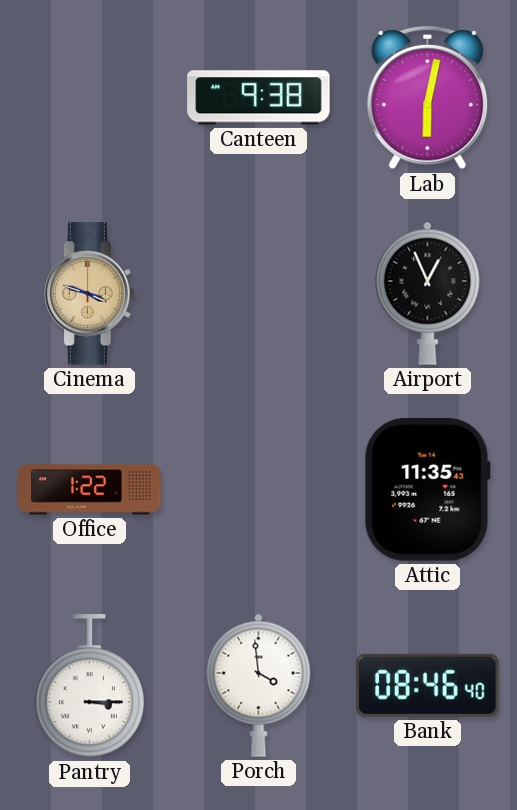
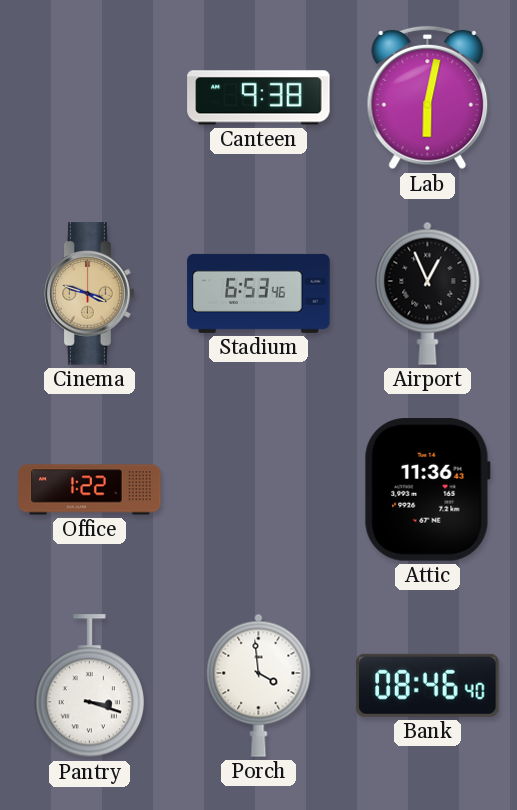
Stadium: none -> 6:53
Attic: 11:35 -> 11:36
Pantry: 3:15 -> 3:18
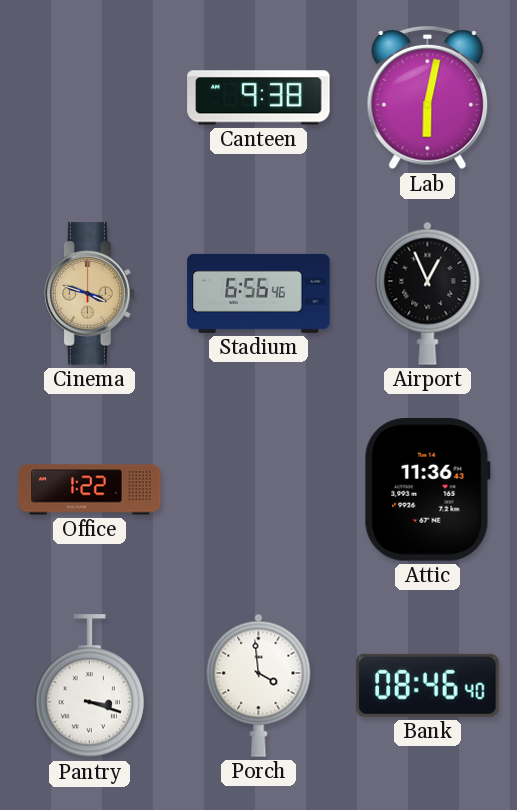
Stadium: 6:53 -> 6:56
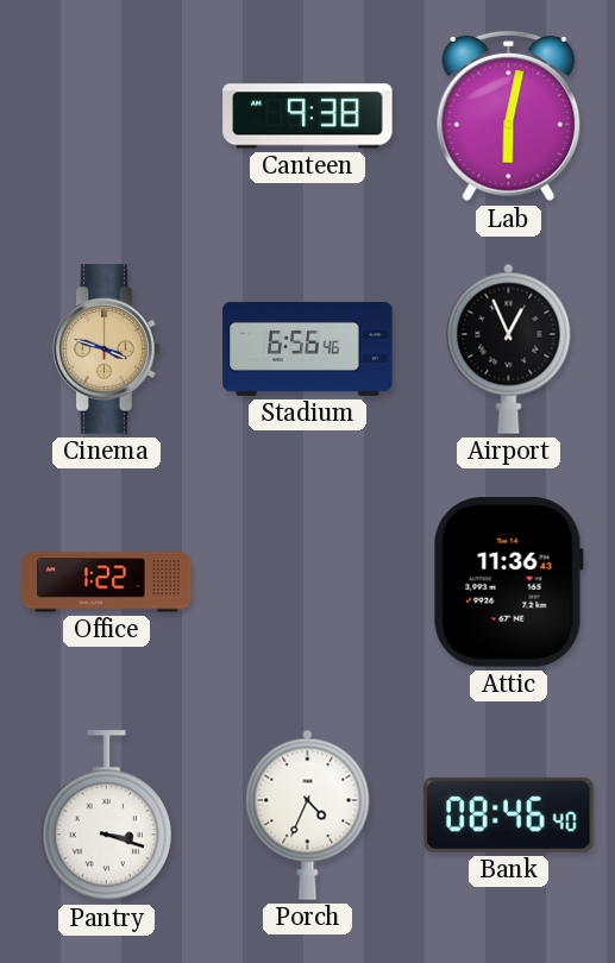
Porch: 3:59 -> 4:34
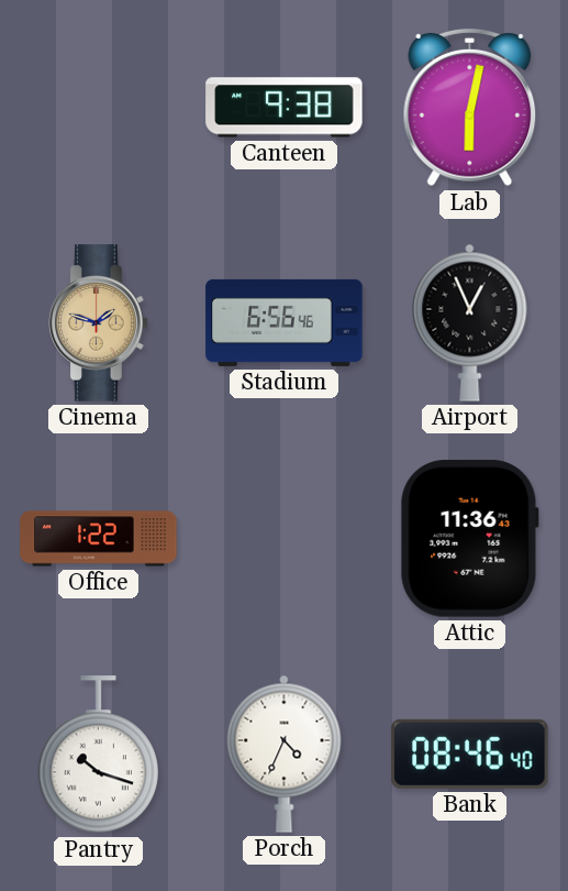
Cinema: 3:48 -> 1:48
Pantry: 3:18 -> 10:18
